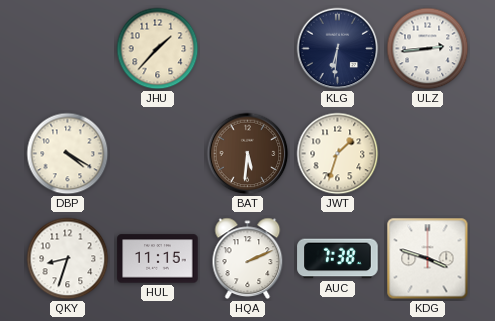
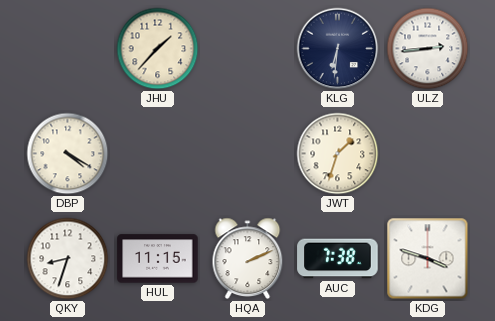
BAT: 5:31 -> none
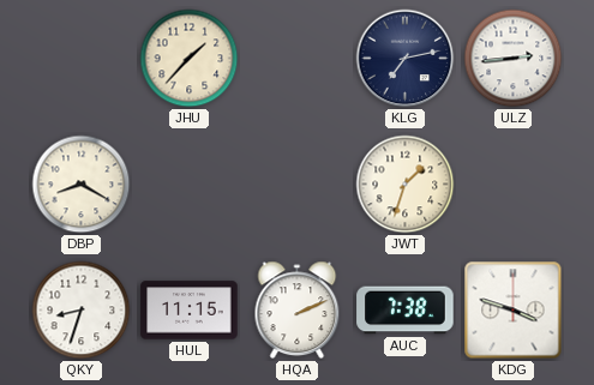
KLG: 6:31 -> 7:13
DBP: 4:20 -> 8:20
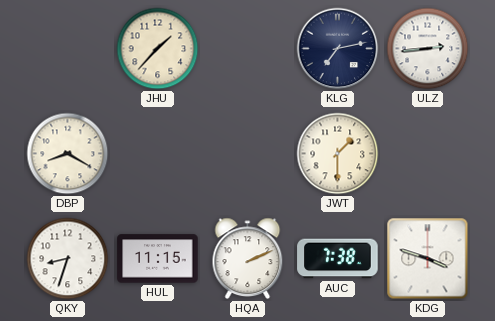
JWT: 1:33 -> 1:30
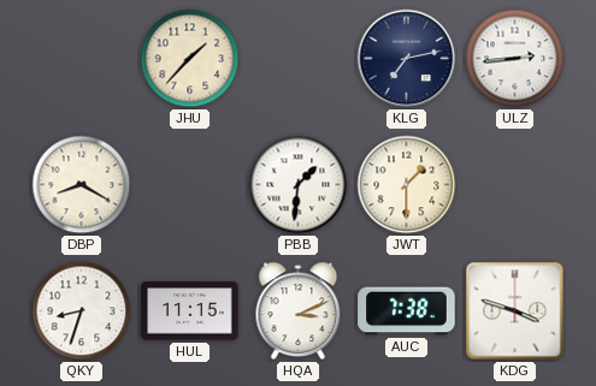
PBB: none -> 1:31
HQA: 2:11 -> 3:11
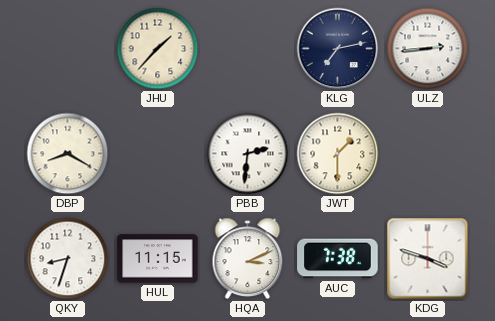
PBB: 1:31 -> 2:31
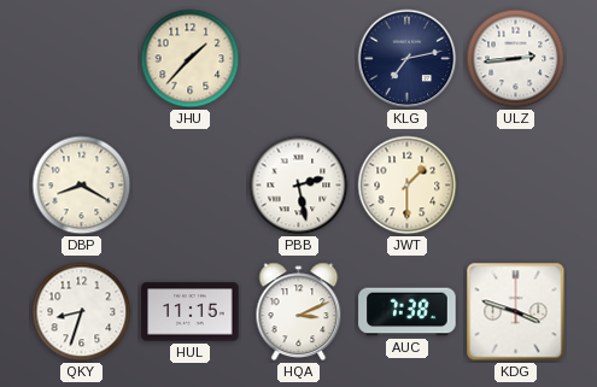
PBB: 2:31 -> 2:28
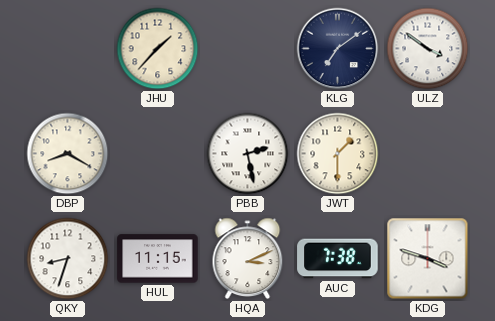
KLG: 7:13 -> 7:09
ULZ: 2:44 -> 3:51
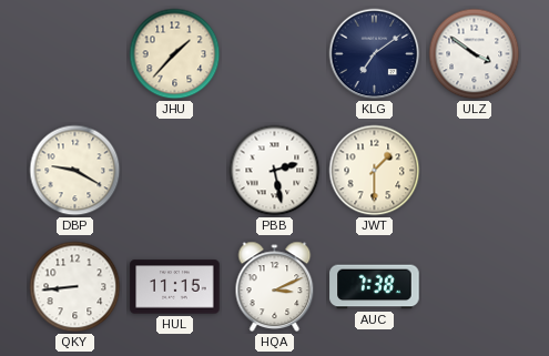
DBP: 8:20 -> 9:20
QKY: 8:33 -> 8:44
KDG: 3:48 -> none
